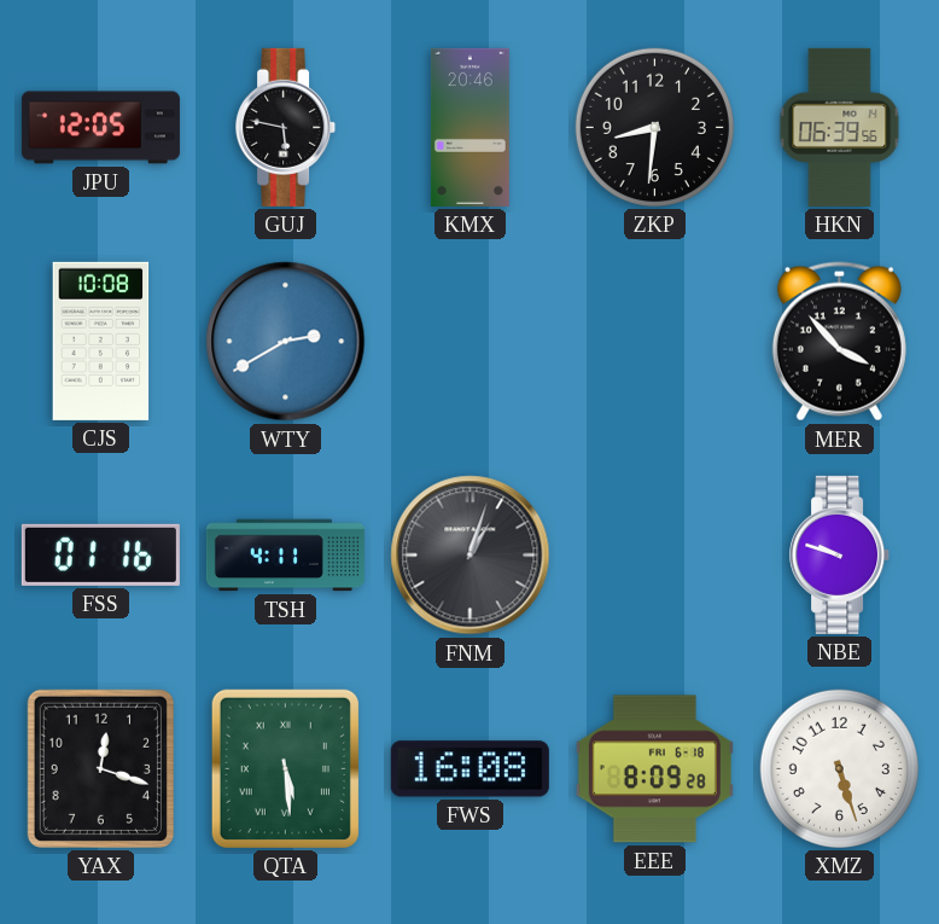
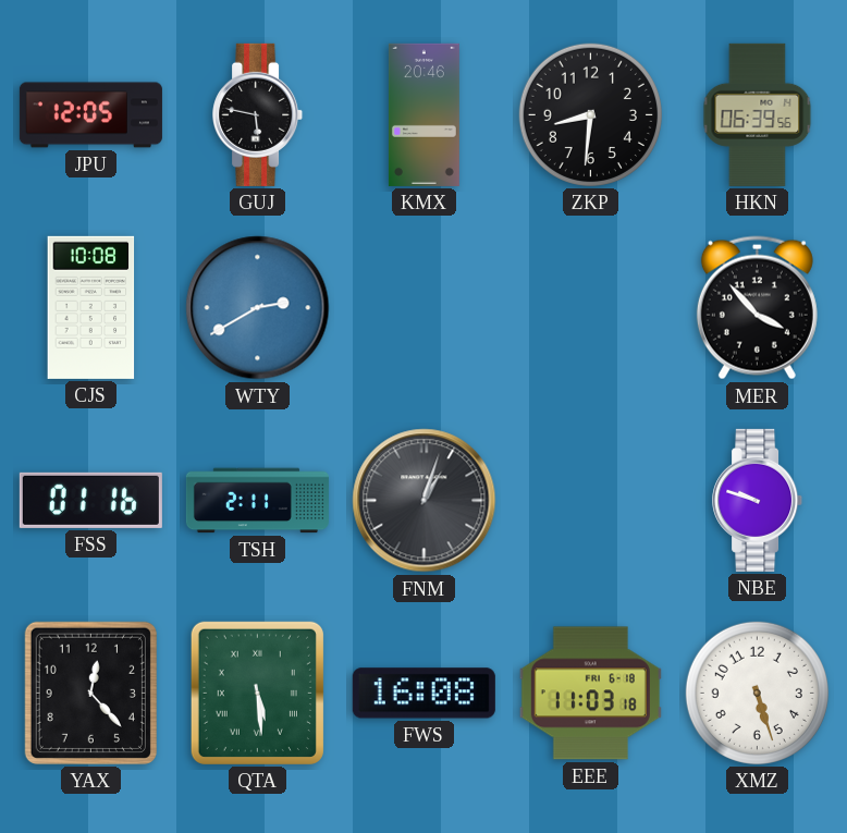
TSH: 4:11 -> 2:11
YAX: 12:18 -> 12:23
EEE: 8:09 -> 11:03
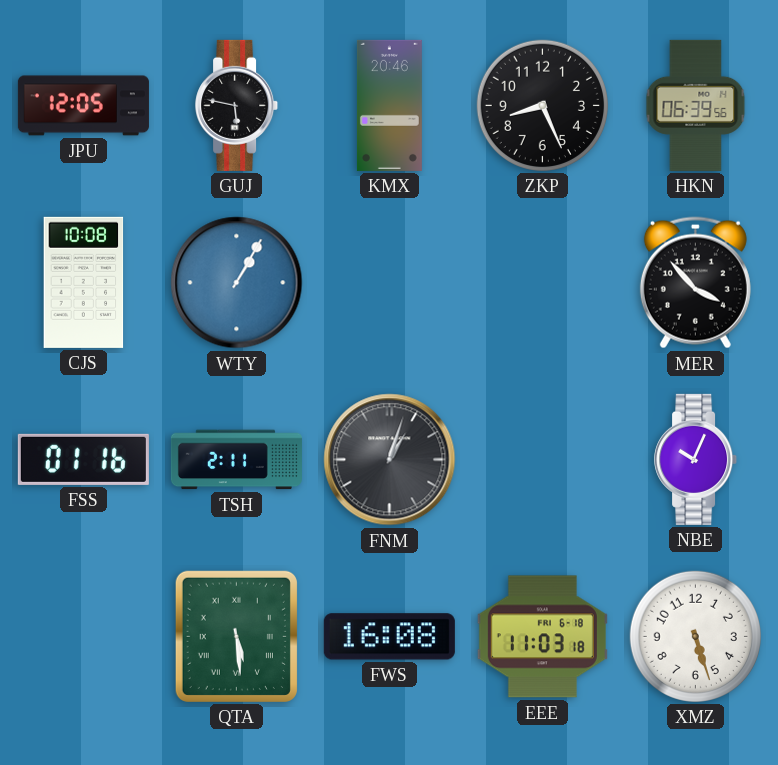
ZKP: 8:31 -> 8:26
WTY: 2:40 -> 1:05
NBE: 9:48 -> 10:04
YAX: 12:23 -> none
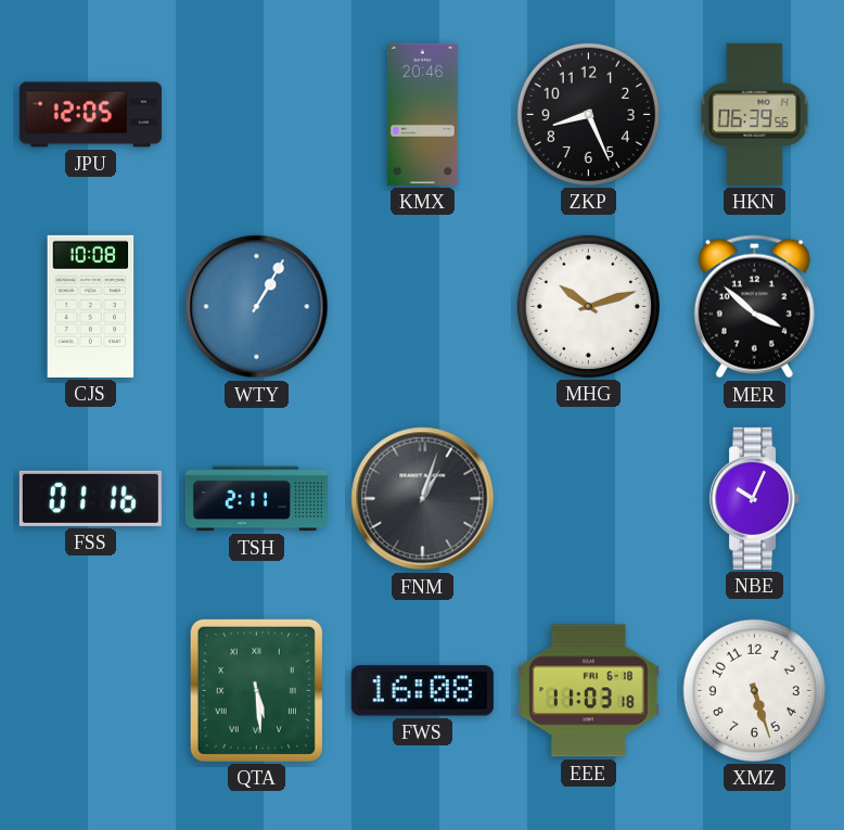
GUJ: 5:47 -> none
MHG: none -> 10:12
MER: 3:53 -> 3:52
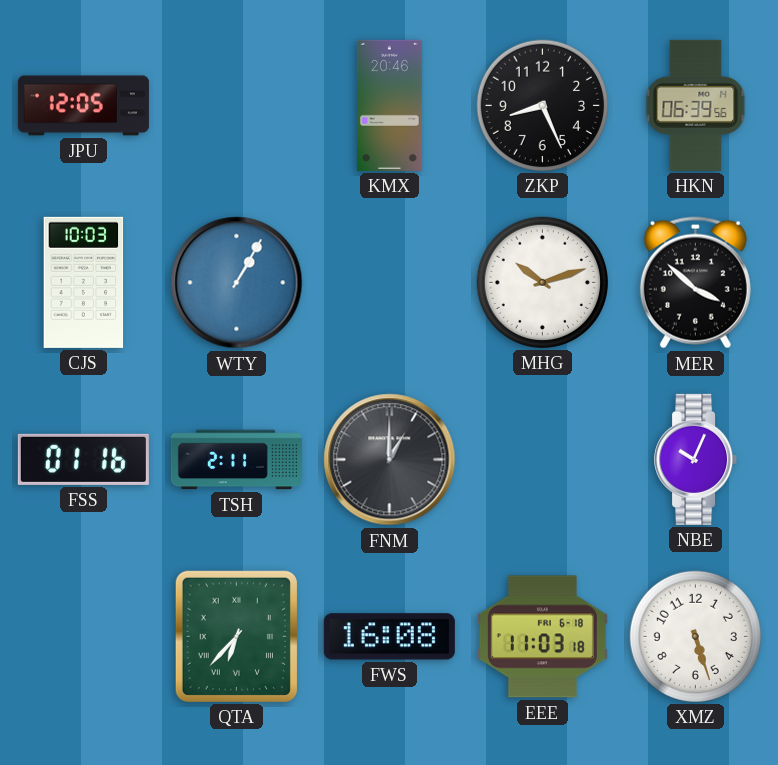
CJS: 10:08 -> 10:03
FNM: 1:03 -> 1:00
QTA: 5:29 -> 6:37
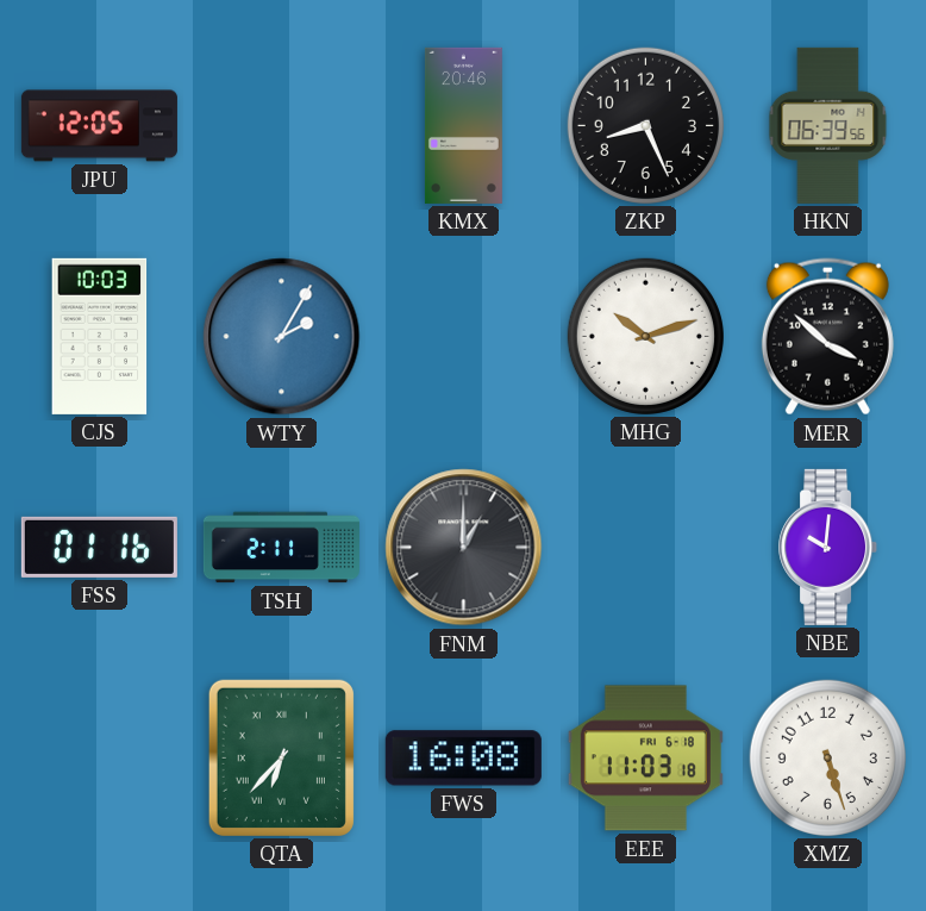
WTY: 1:05 -> 2:05
NBE: 10:04 -> 10:01
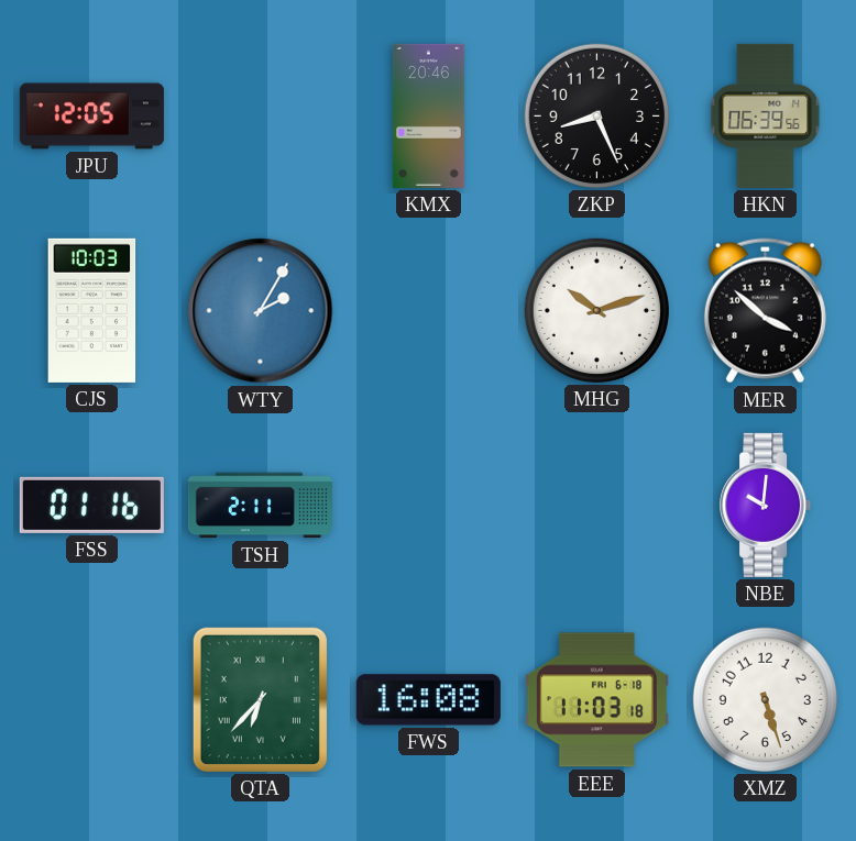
FNM: 1:00 -> none
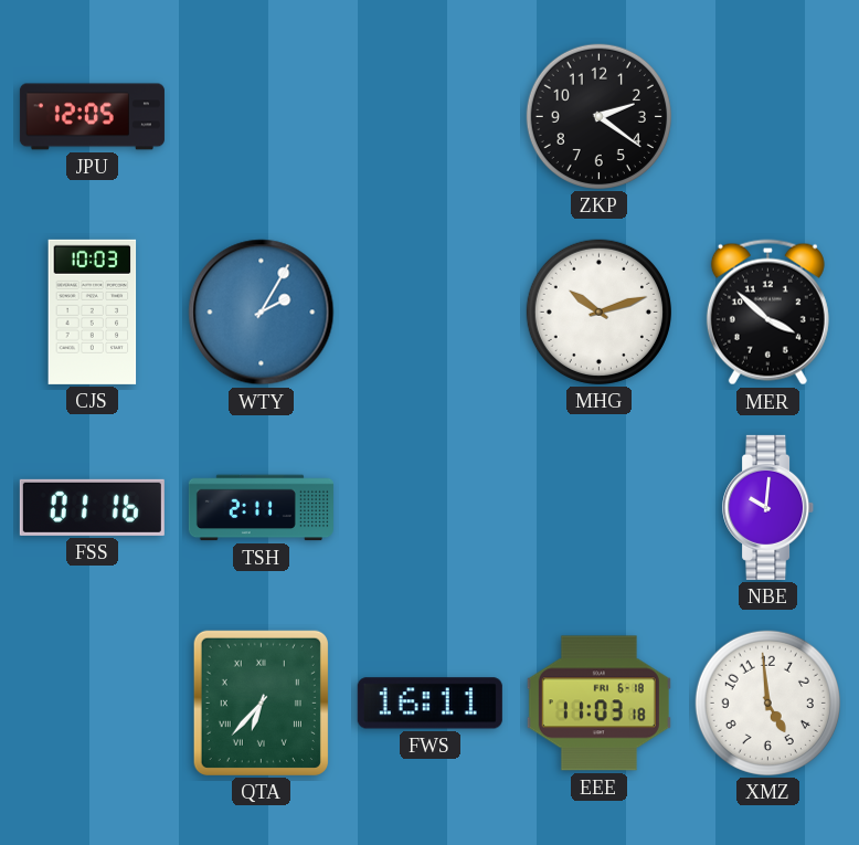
KMX: 20:46 -> none
ZKP: 8:26 -> 2:21
HKN: 06:39 -> none
FWS: 16:08 -> 16:11
XMZ: 5:27 -> 4:59
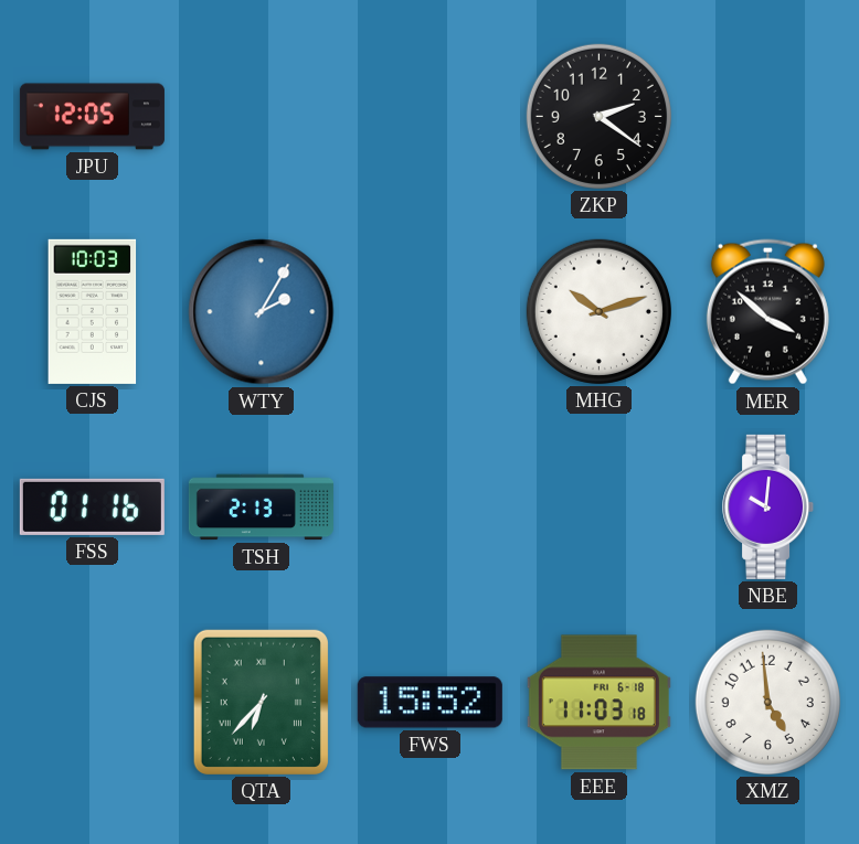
TSH: 2:11 -> 2:13
FWS: 16:11 -> 15:52
